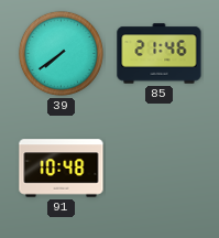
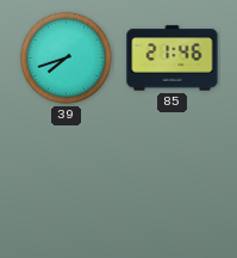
39: 7:39 -> 7:42
91: 10:48 -> none
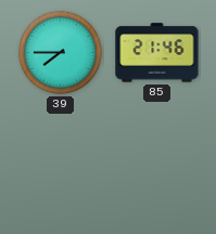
39: 7:42 -> 7:45
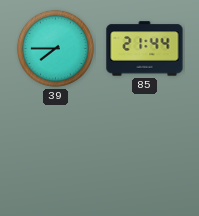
85: 21:46 -> 21:44
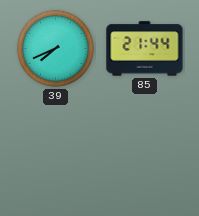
39: 7:45 -> 7:41
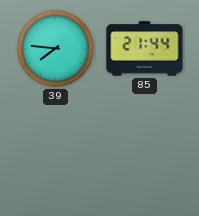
39: 7:41 -> 7:46
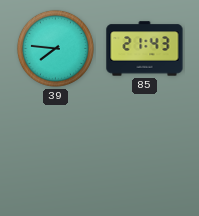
85: 21:44 -> 21:43
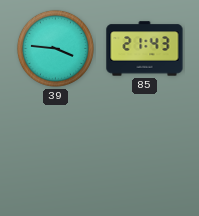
39: 7:46 -> 3:46
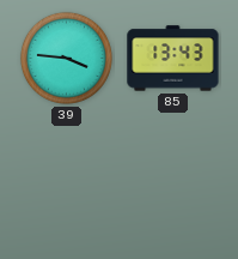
85: 21:43 -> 13:43
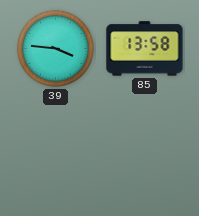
85: 13:43 -> 13:58
